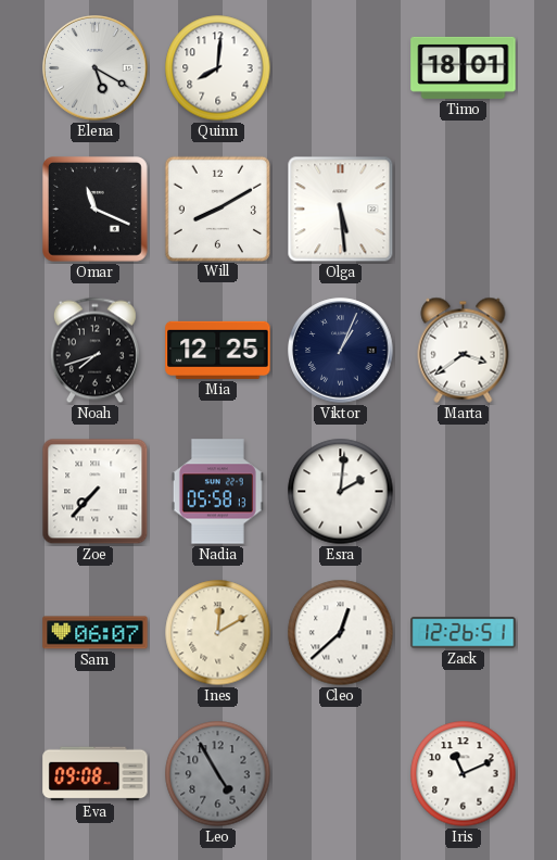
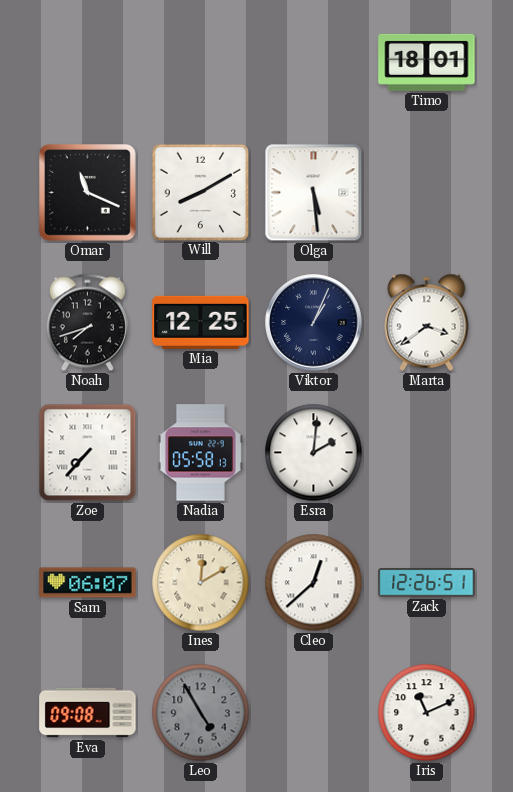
Elena: 5:20 -> none
Quinn: 8:01 -> none
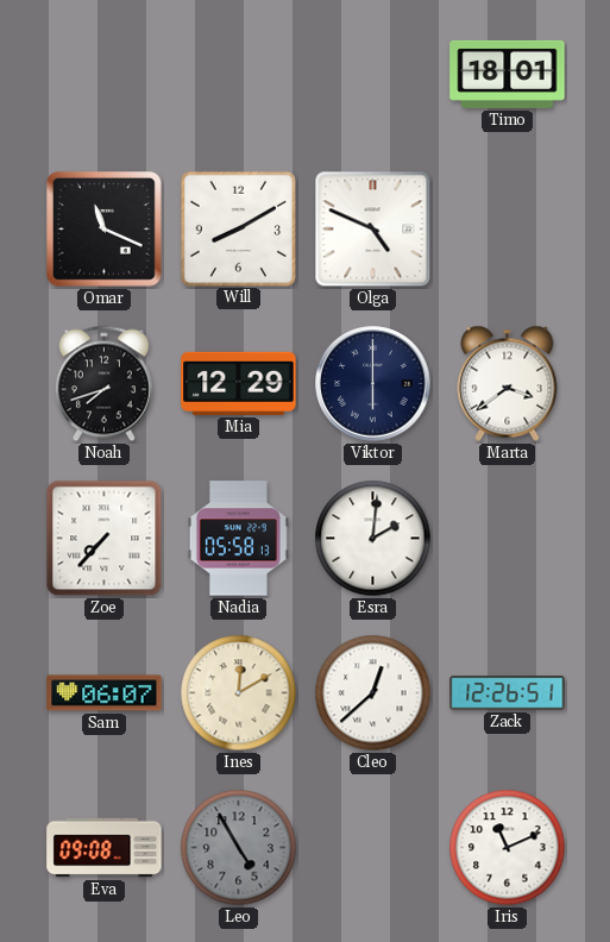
Olga: 5:29 -> 4:49
Mia: 12:25 -> 12:29
Viktor: 1:04 -> 6:00
